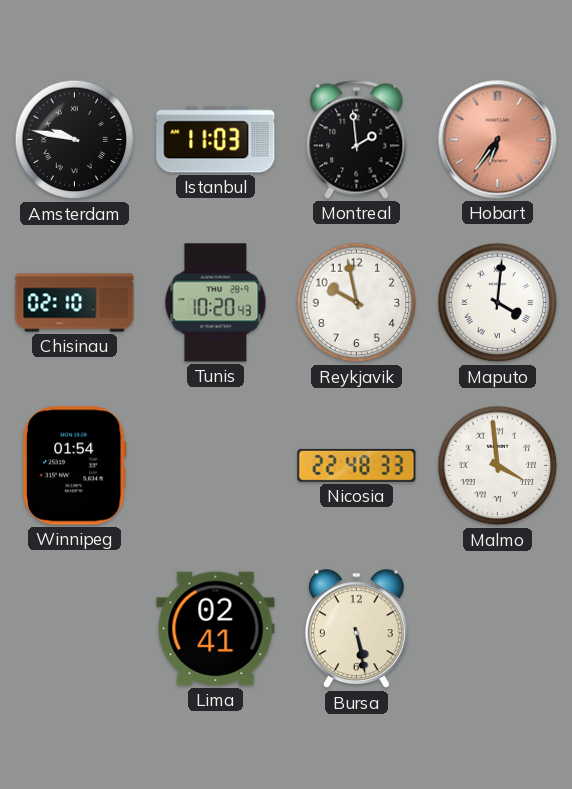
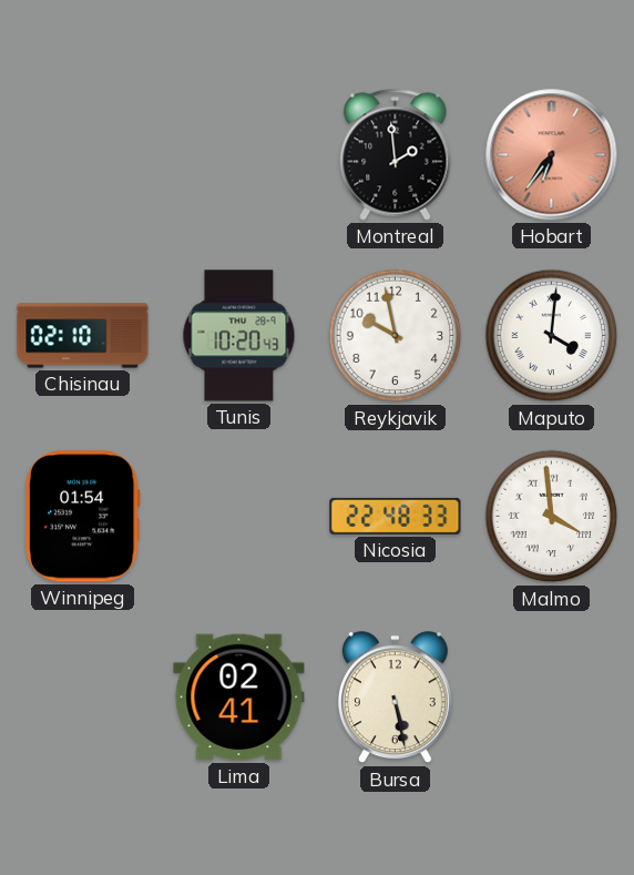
Amsterdam: 9:47 -> none
Istanbul: 11:03 -> none
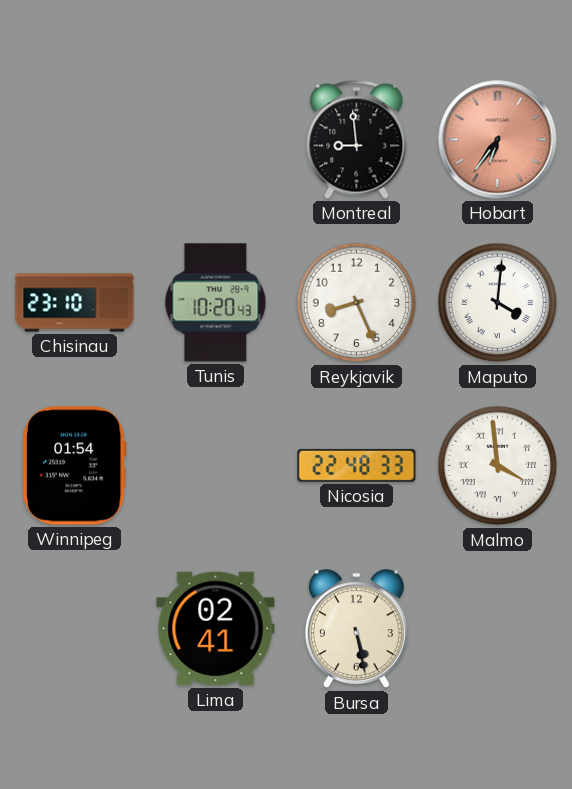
Montreal: 1:59 -> 8:59
Chisinau: 02:10 -> 23:10
Reykjavik: 9:58 -> 8:26
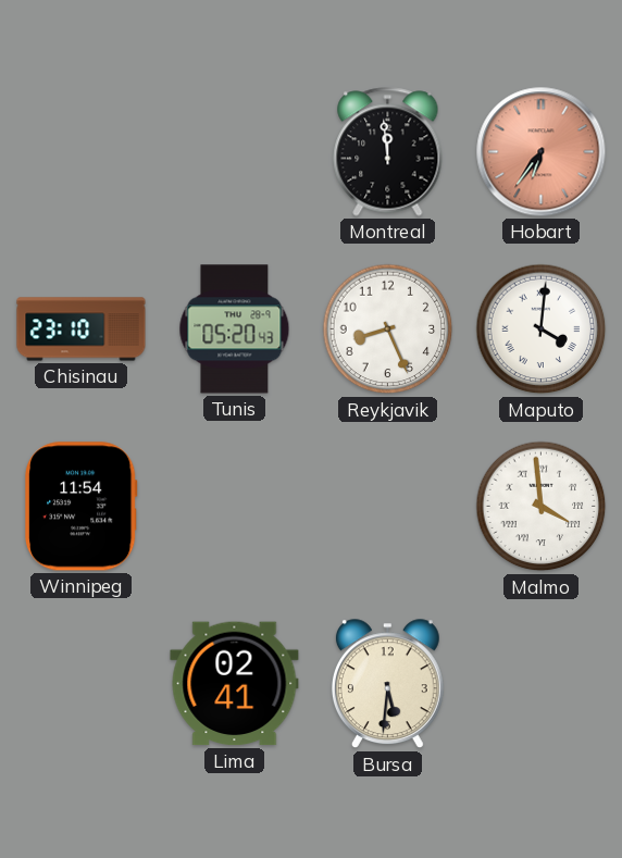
Montreal: 8:59 -> 11:59
Tunis: 10:20 -> 05:20
Winnipeg: 01:54 -> 11:54
Nicosia: 22:48 -> none
Bursa: 5:28 -> 5:31
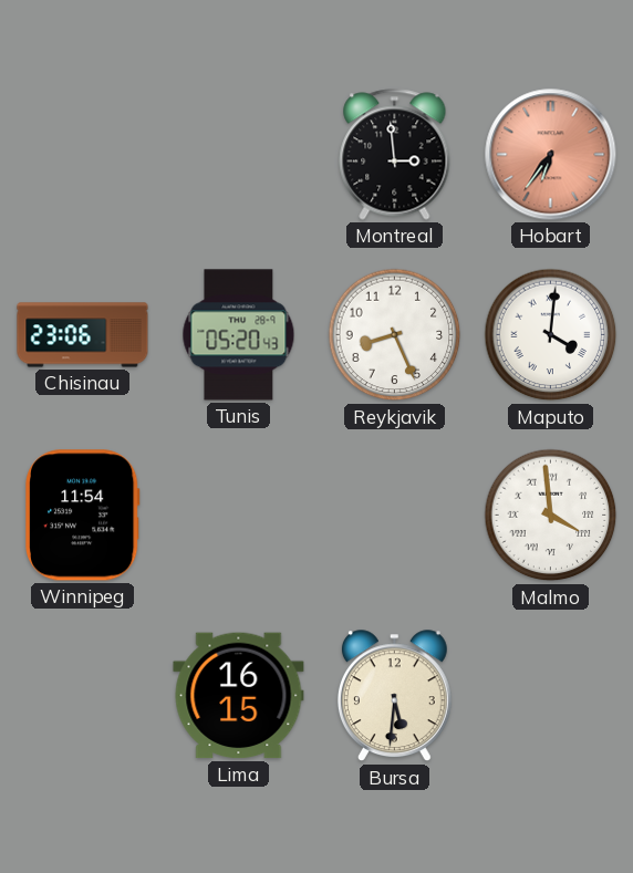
Montreal: 11:59 -> 2:59
Chisinau: 23:10 -> 23:06
Lima: 02:41 -> 16:15
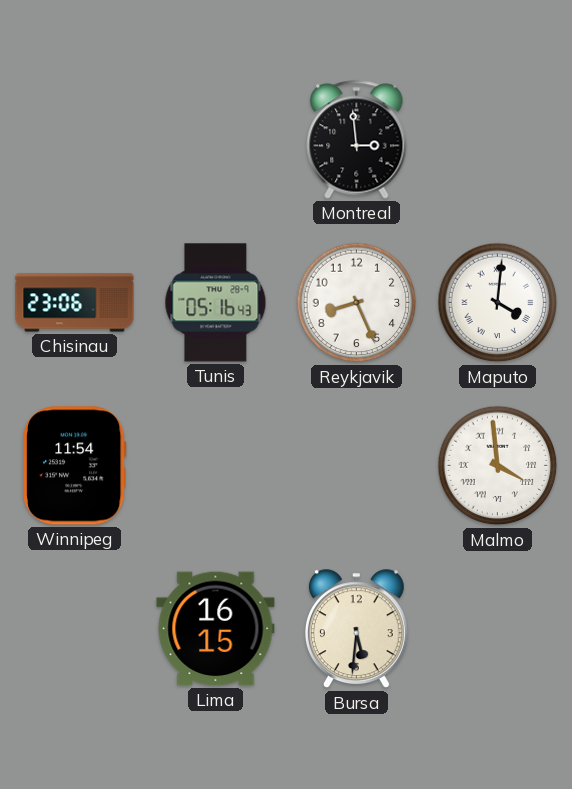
Hobart: 6:36 -> none
Tunis: 05:20 -> 05:16
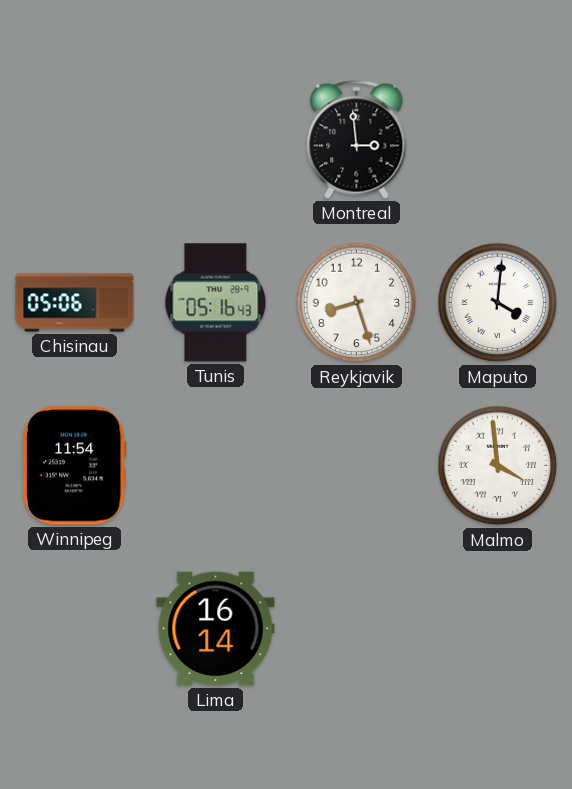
Chisinau: 23:06 -> 05:06
Reykjavik: 8:26 -> 8:27
Lima: 16:15 -> 16:14
Bursa: 5:31 -> none
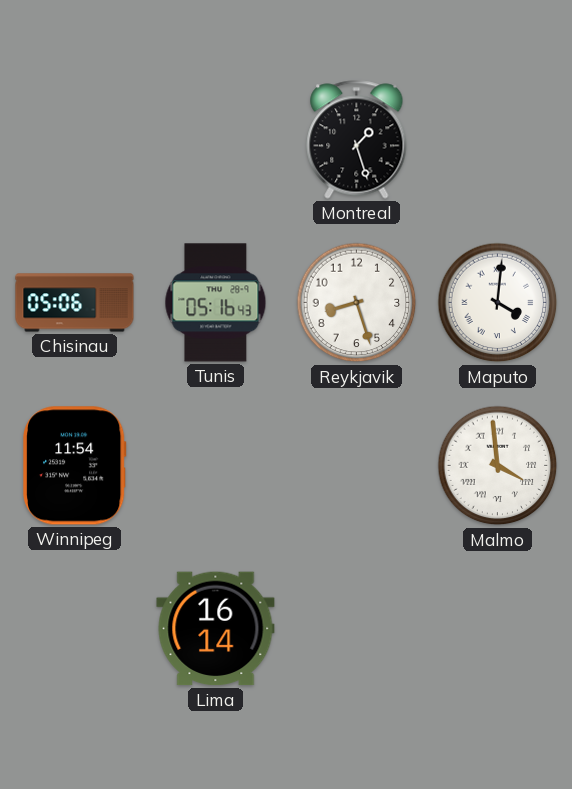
Montreal: 2:59 -> 1:27
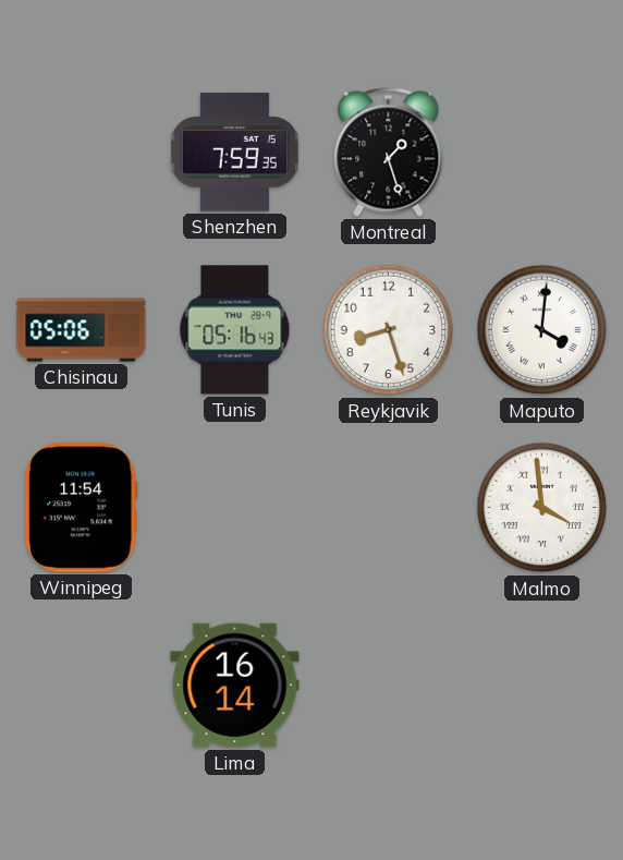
Shenzhen: none -> 7:59
